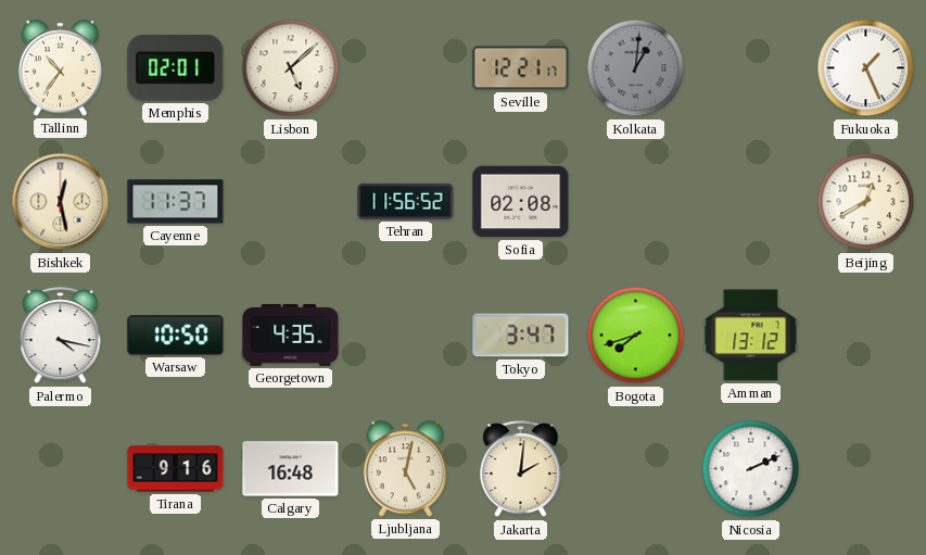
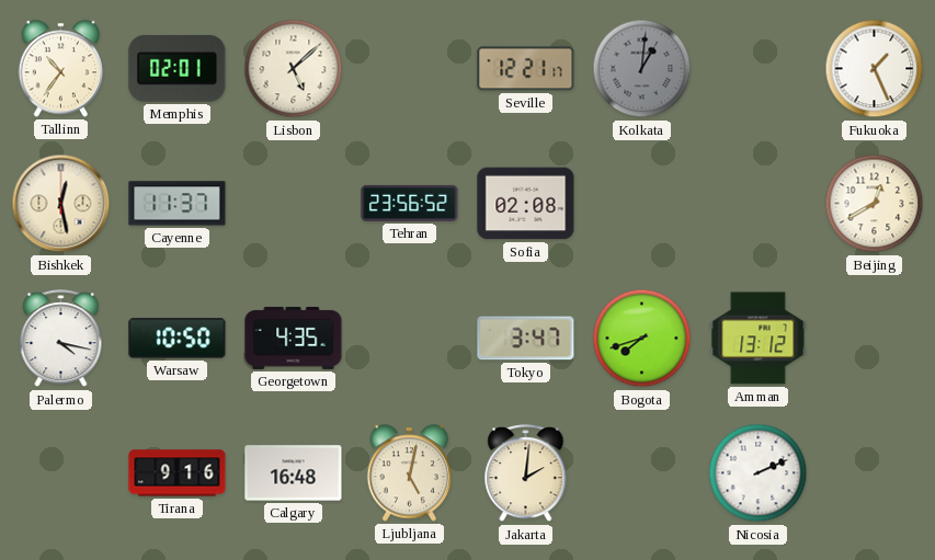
Tehran: 11:56 -> 23:56
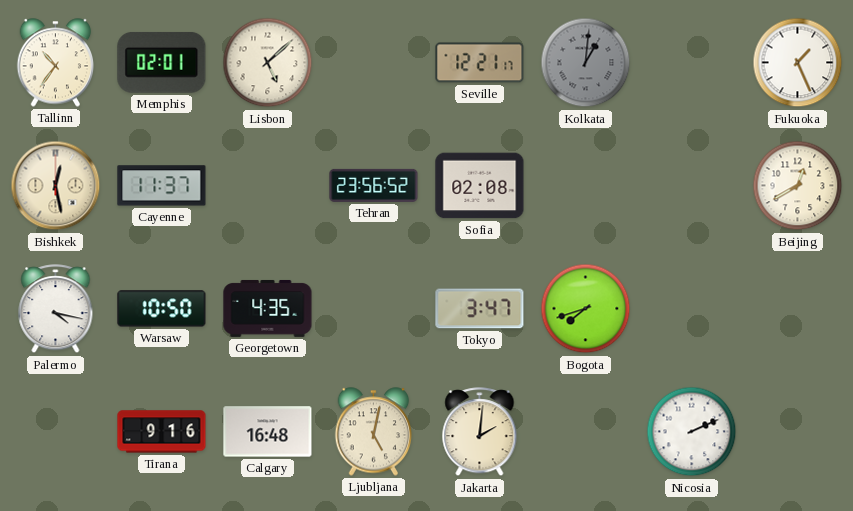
Amman: 13:12 -> none
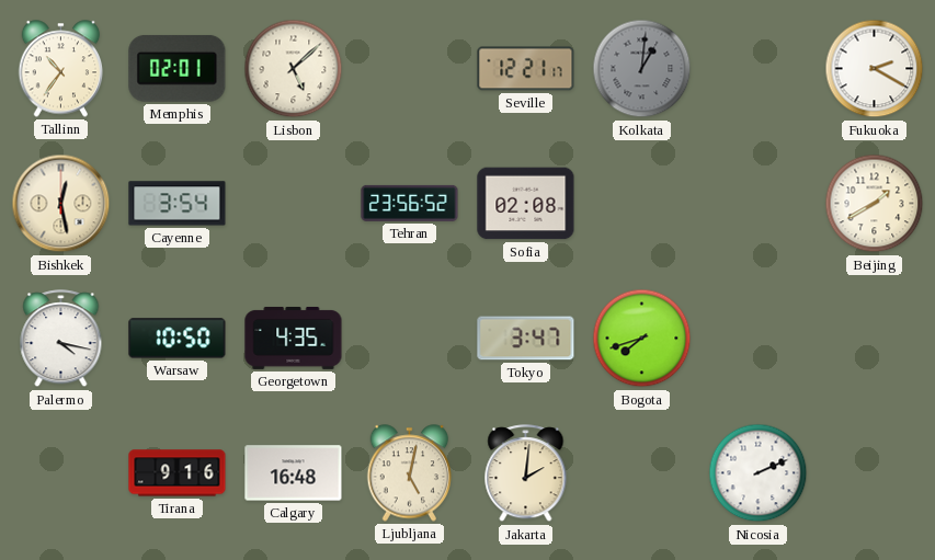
Fukuoka: 1:26 -> 2:20
Cayenne: 11:37 -> 3:54
Beijing: 12:40 -> 1:40
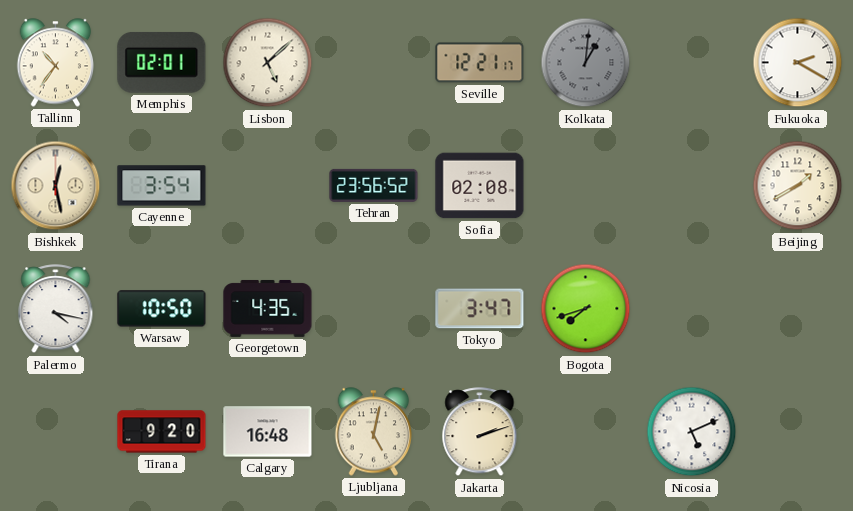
Tirana: 9:16 -> 9:20
Jakarta: 2:01 -> 2:12
Nicosia: 2:11 -> 5:11
